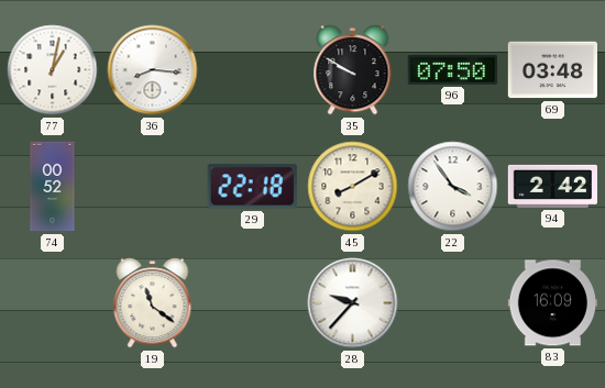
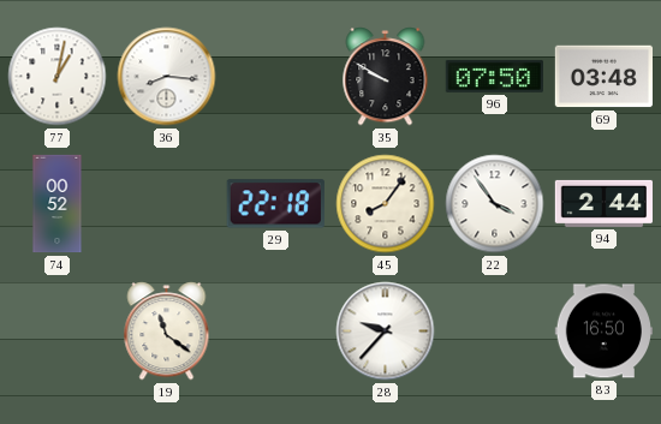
45: 8:10 -> 8:06
94: 2:42 -> 2:44
83: 16:09 -> 16:50
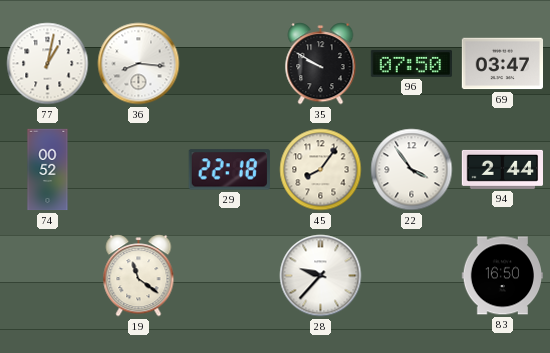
69: 03:48 -> 03:47
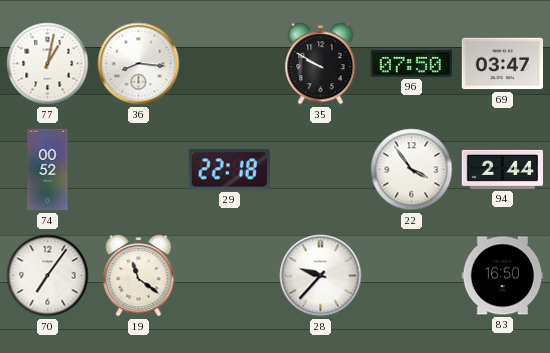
45: 8:06 -> none
70: none -> 7:06
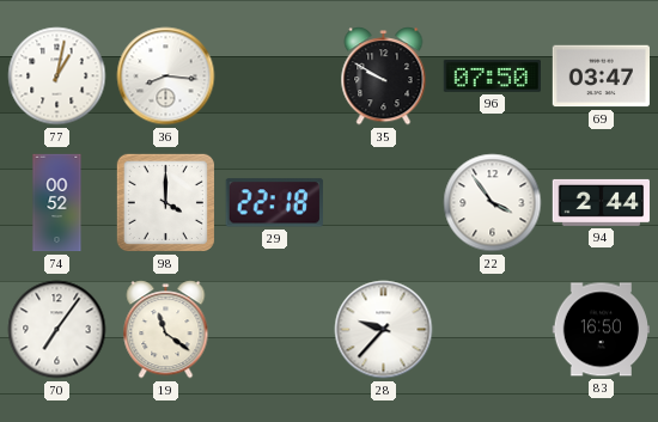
98: none -> 4:00
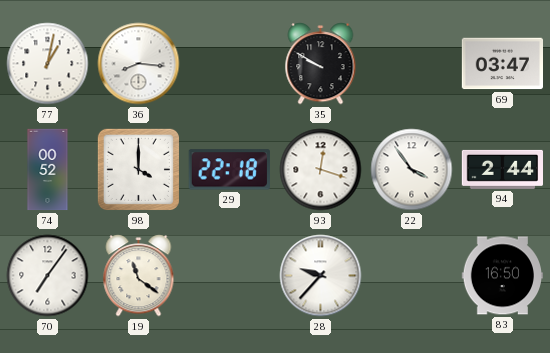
96: 07:50 -> none
93: none -> 12:18
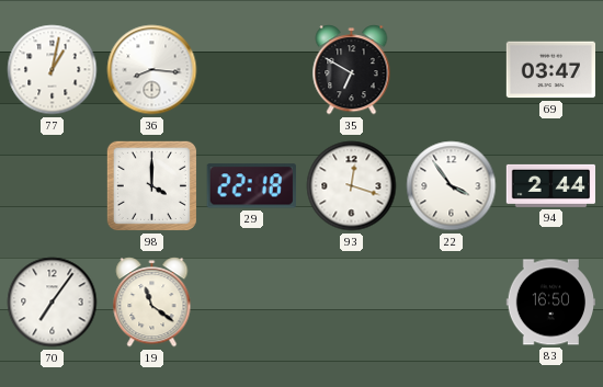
35: 9:50 -> 6:50
74: 00:52 -> none
28: 9:37 -> none
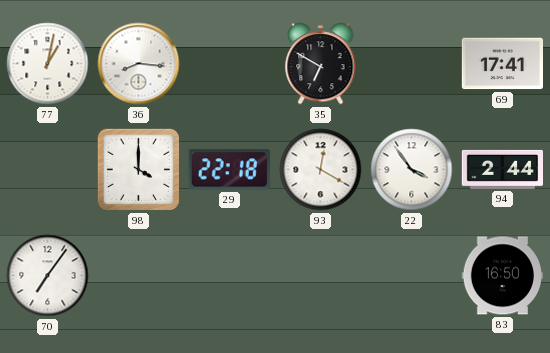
69: 03:47 -> 17:41
93: 12:18 -> 12:20
19: 11:21 -> none
